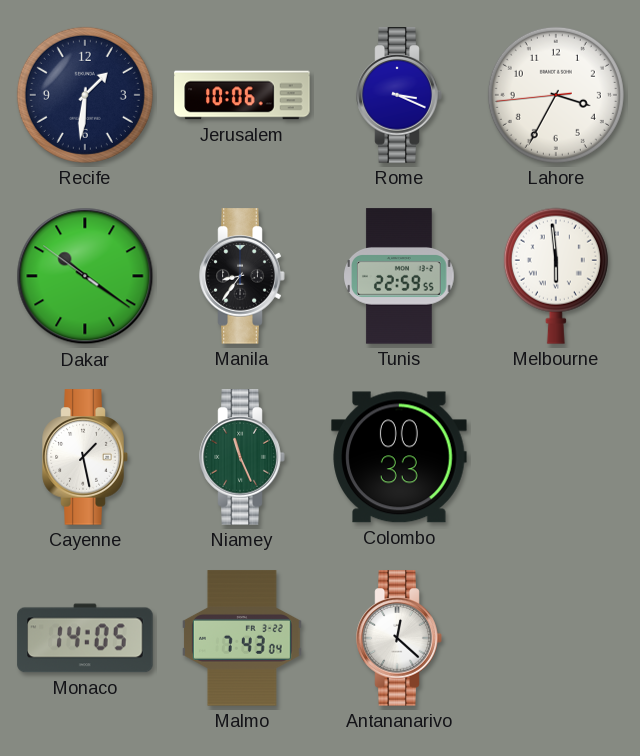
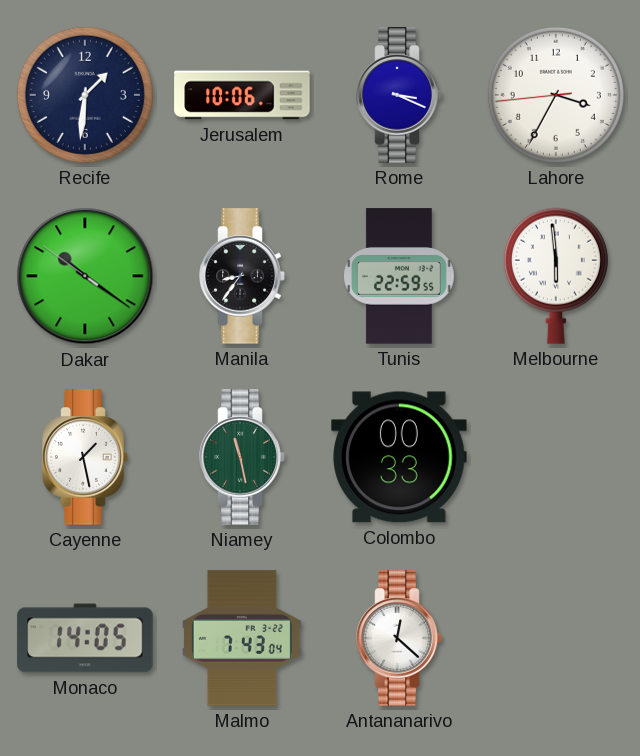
Niamey: 11:26 -> 11:28
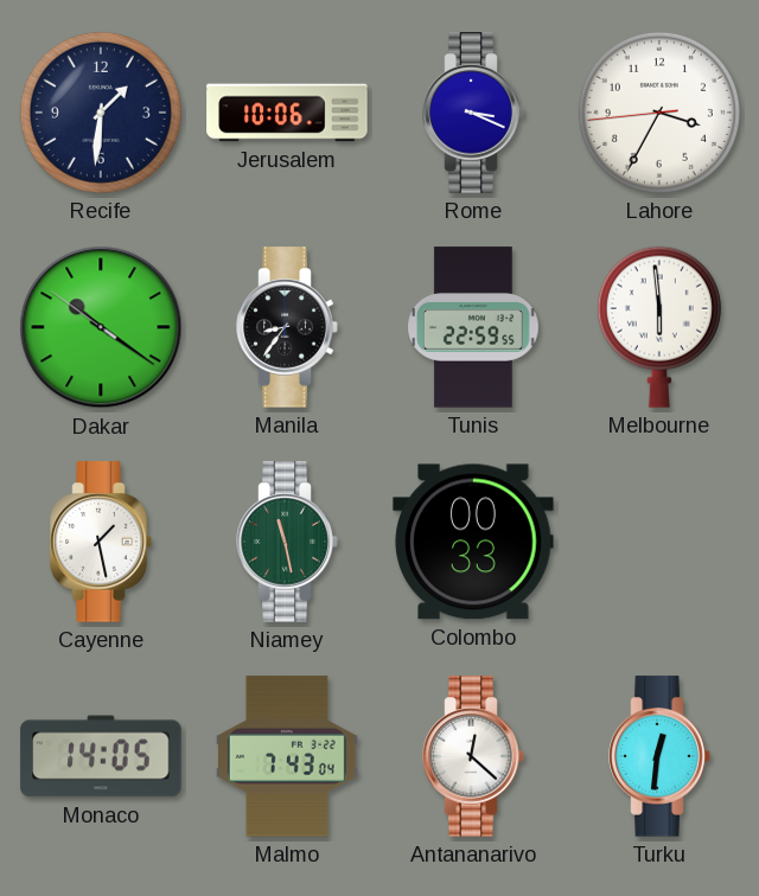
Turku: none -> 12:31
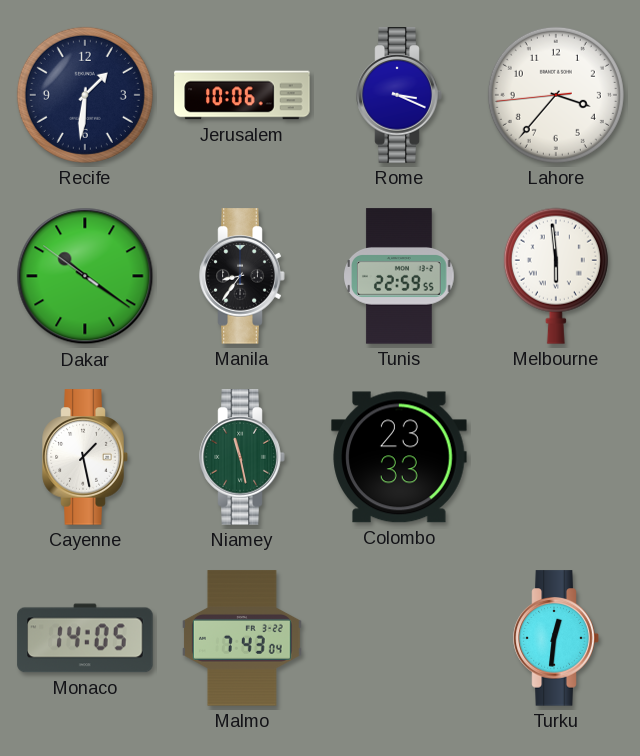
Lahore: 3:34 -> 3:36
Colombo: 00:33 -> 23:33
Antananarivo: 12:22 -> none
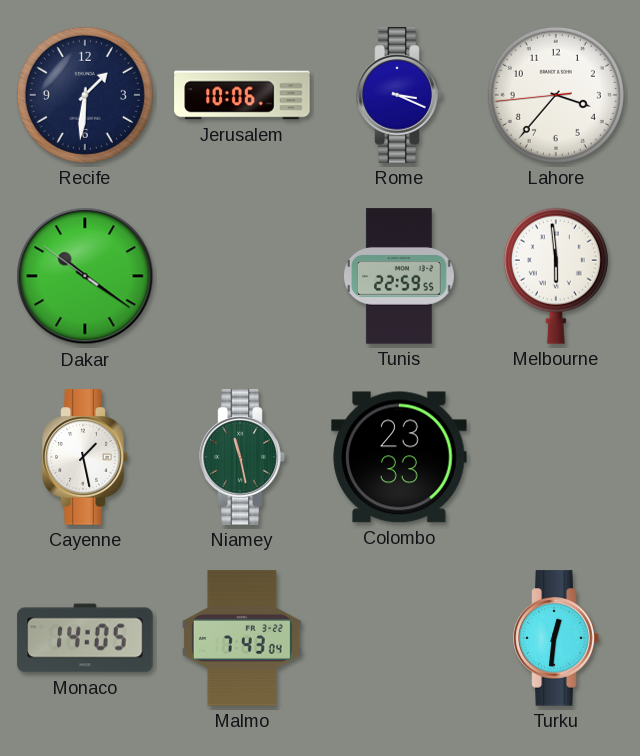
Manila: 8:36 -> none
